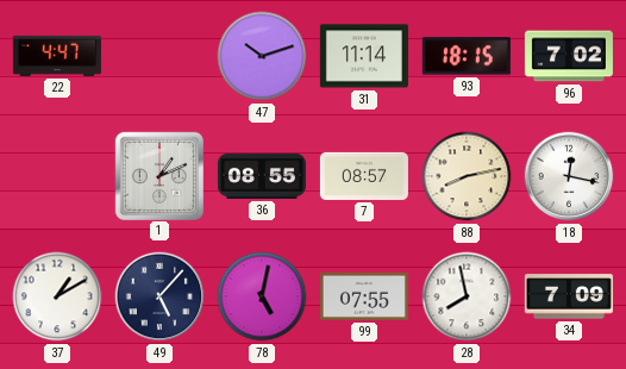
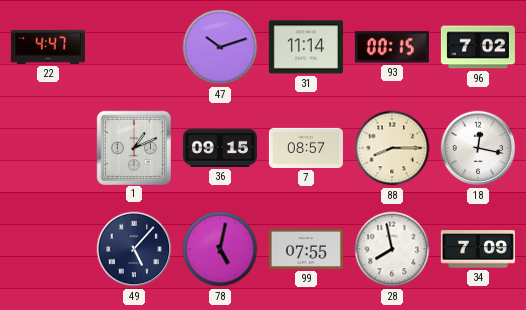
93: 18:15 -> 00:15
36: 08:55 -> 09:15
88: 8:13 -> 8:15
37: 1:10 -> none
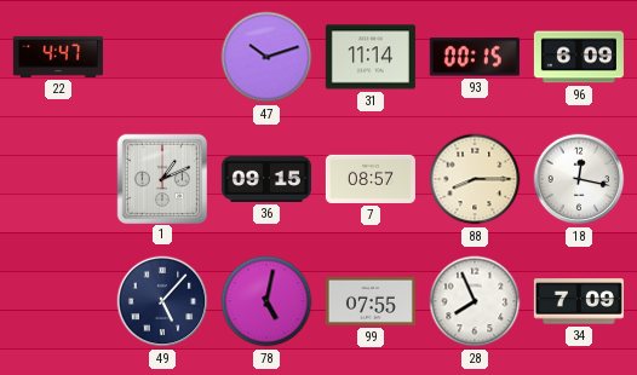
96: 7:02 -> 6:09
28: 7:58 -> 7:56
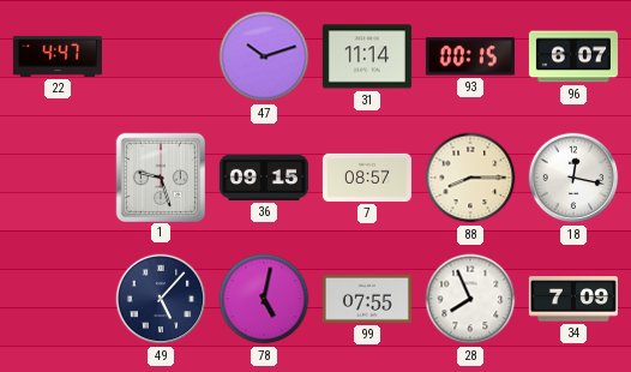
96: 6:09 -> 6:07
1: 1:11 -> 9:27
